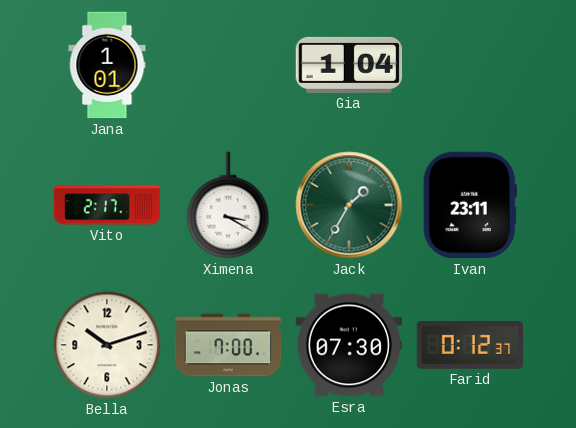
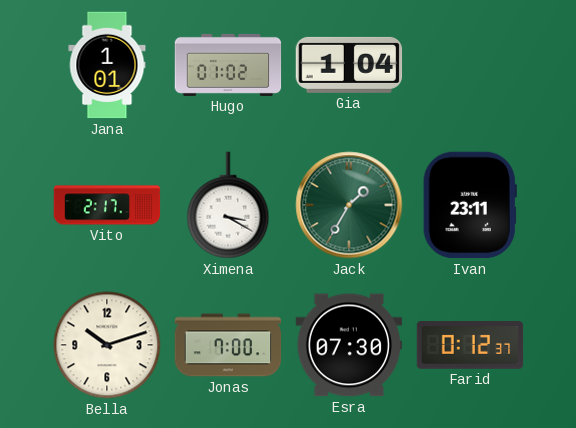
Hugo: none -> 01:02
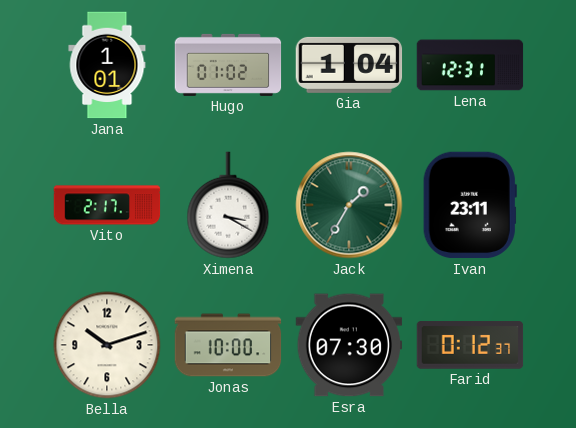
Lena: none -> 12:31
Jonas: 7:00 -> 10:00
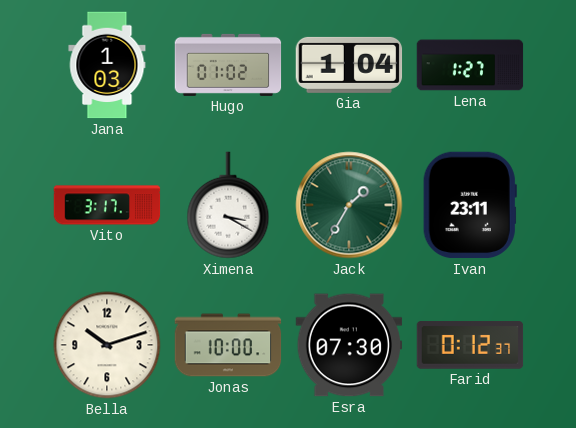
Jana: 1:01 -> 1:03
Lena: 12:31 -> 1:27
Vito: 2:17 -> 3:17
